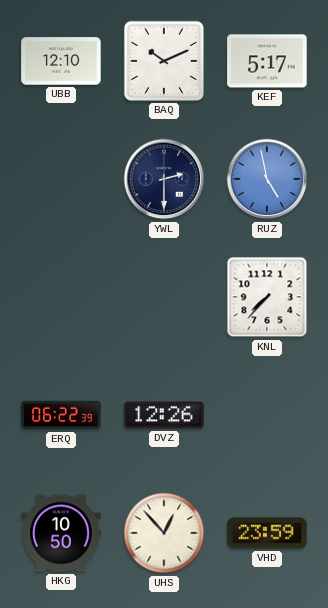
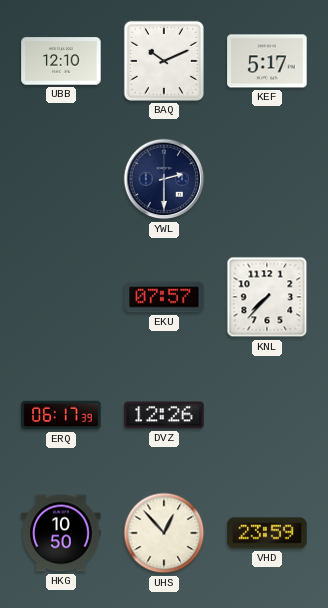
RUZ: 4:58 -> none
EKU: none -> 07:57
ERQ: 06:22 -> 06:17
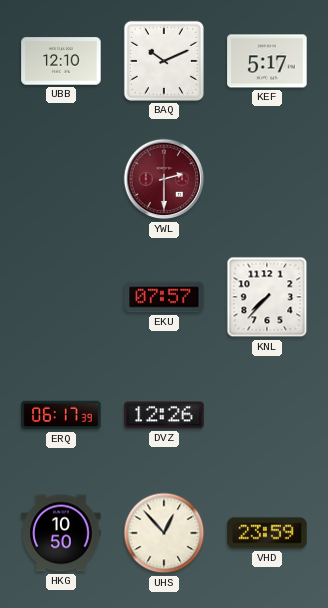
YWL dial: navy -> burgundy
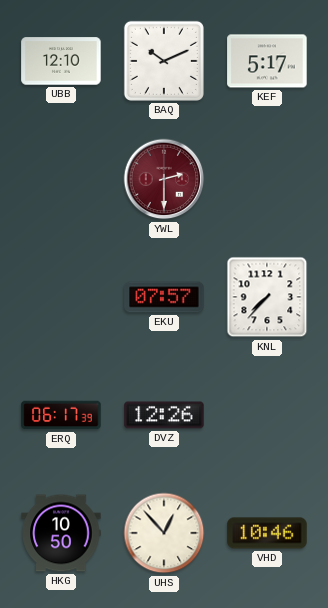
VHD: 23:59 -> 10:46
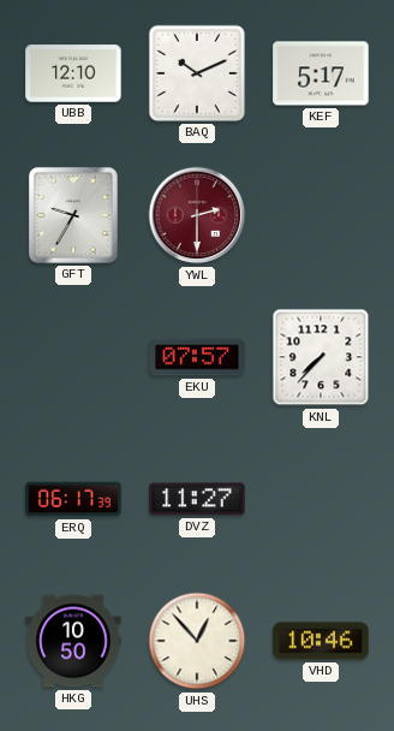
GFT: none -> 9:35
DVZ: 12:26 -> 11:27
